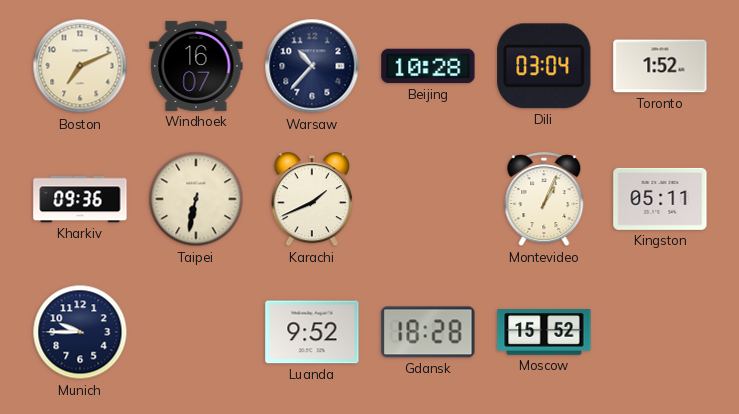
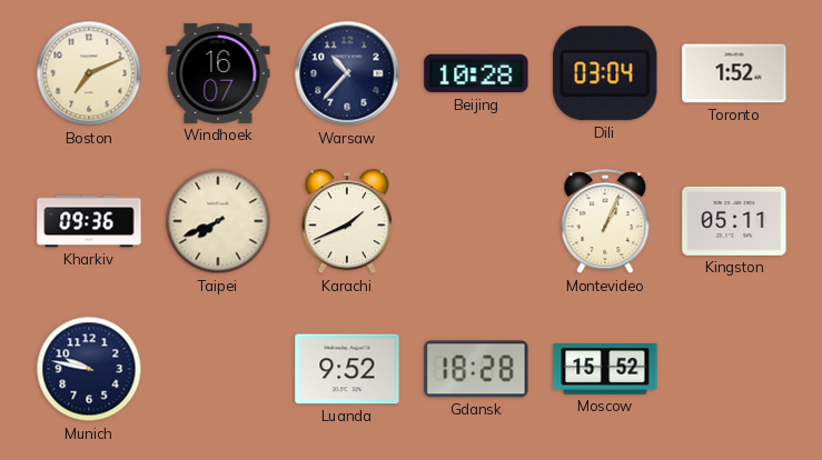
Taipei: 6:32 -> 7:41
Munich: 9:45 -> 9:47
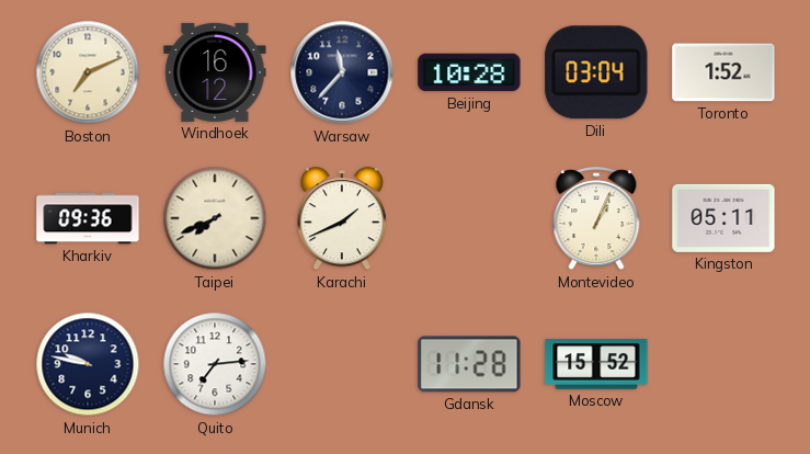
Windhoek: 16:07 -> 16:12
Warsaw: 10:37 -> 11:37
Quito: none -> 7:14
Luanda: 9:52 -> none
Gdansk: 18:28 -> 11:28
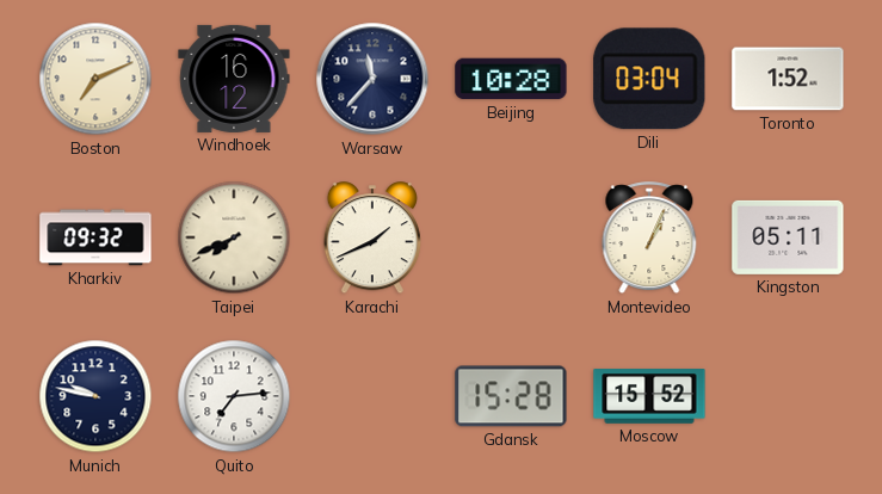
Kharkiv: 09:36 -> 09:32
Gdansk: 11:28 -> 15:28
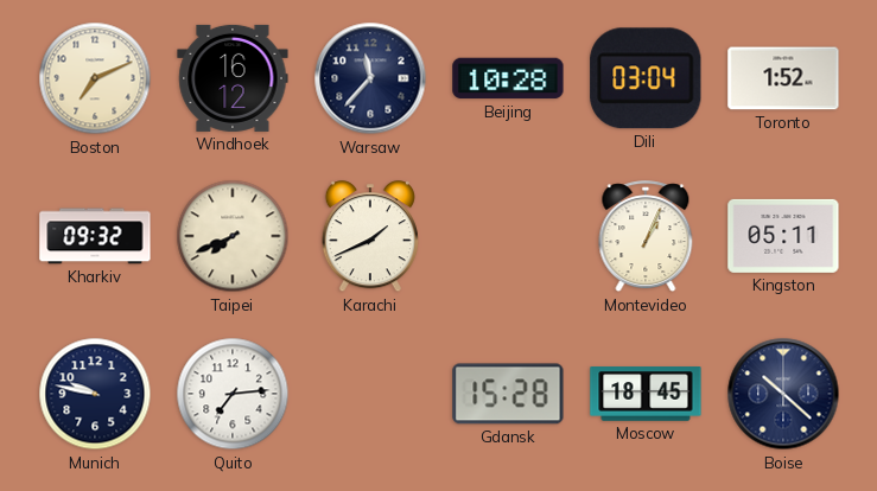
Moscow: 15:52 -> 18:45
Boise: none -> 10:22
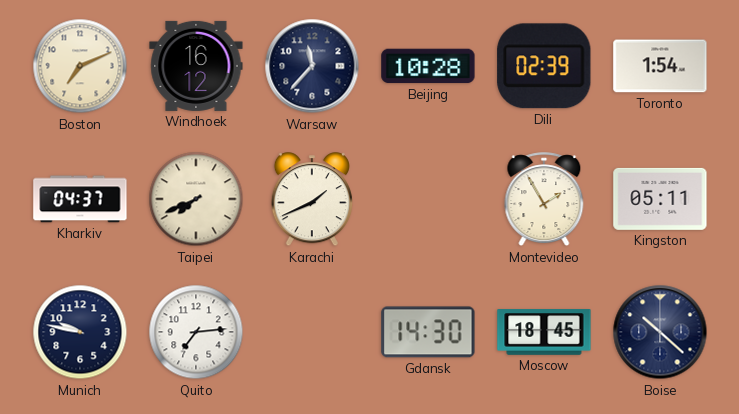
Dili: 03:04 -> 02:39
Toronto: 1:52 -> 1:54
Kharkiv: 09:32 -> 04:37
Montevideo: 1:04 -> 1:55
Gdansk: 15:28 -> 14:30
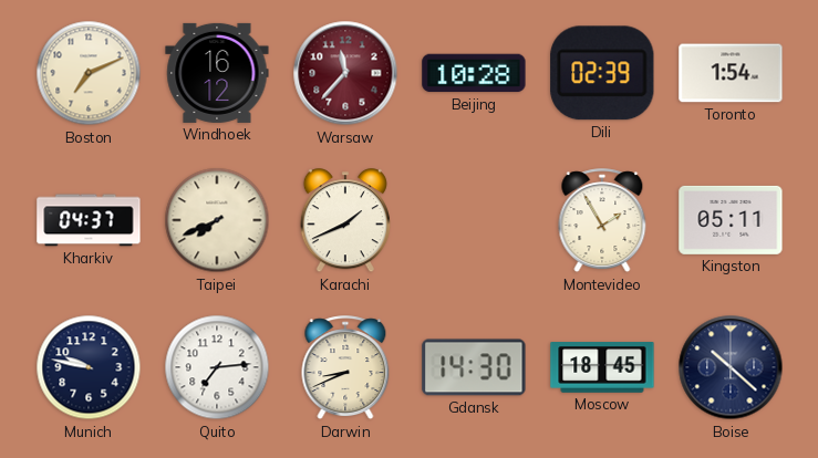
Warsaw dial: navy -> burgundy
Darwin: none -> 8:41
